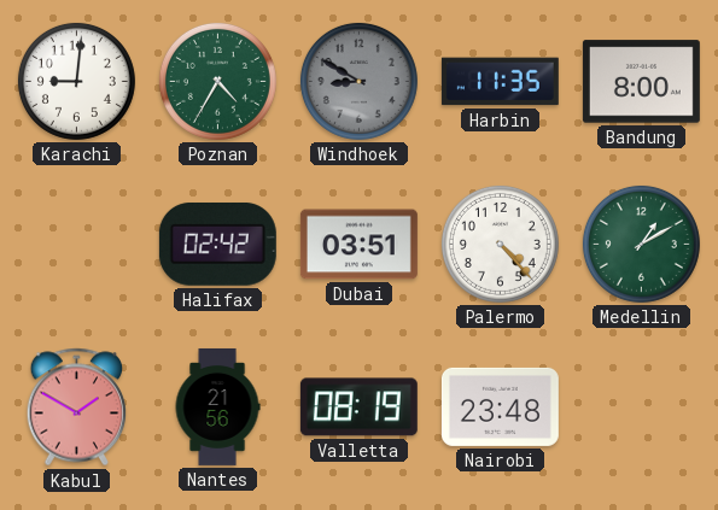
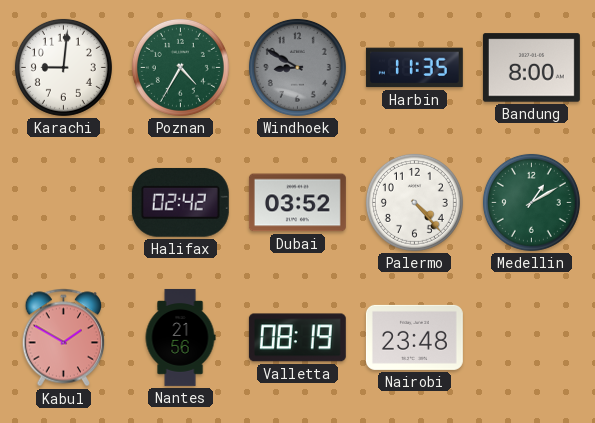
Dubai: 03:51 -> 03:52
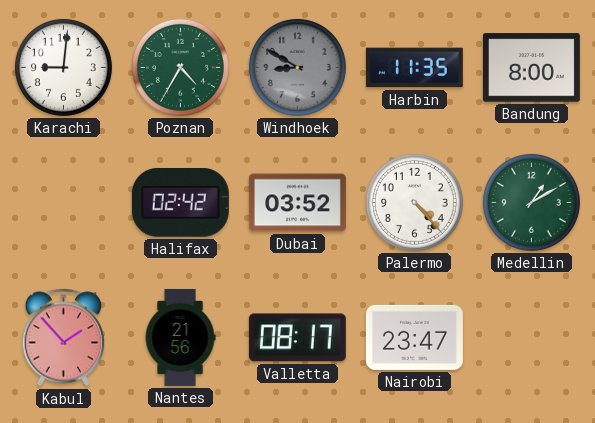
Kabul: 1:50 -> 1:53
Valletta: 08:19 -> 08:17
Nairobi: 23:48 -> 23:47
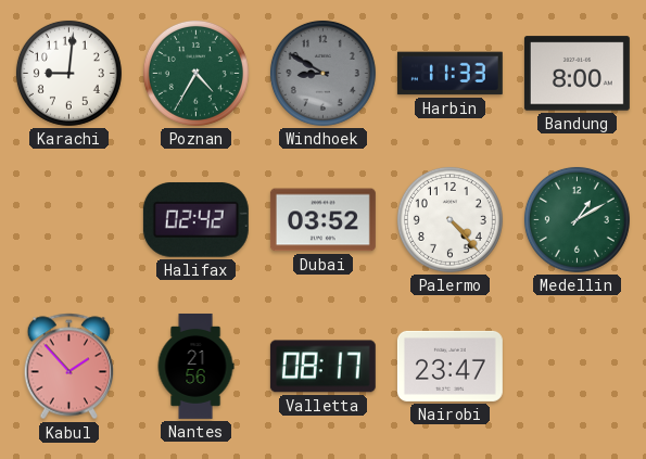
Harbin: 11:35 -> 11:33
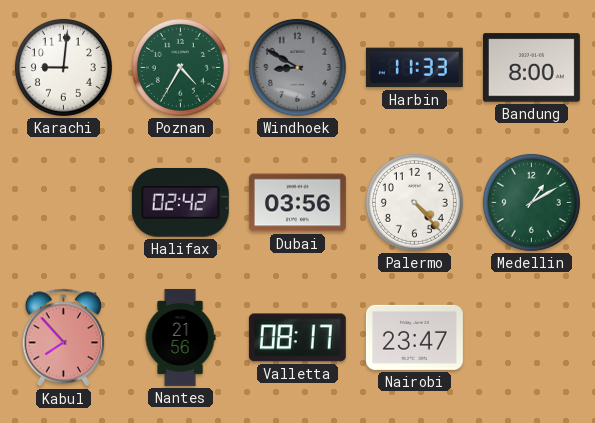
Dubai: 03:52 -> 03:56
Kabul: 1:53 -> 7:53
